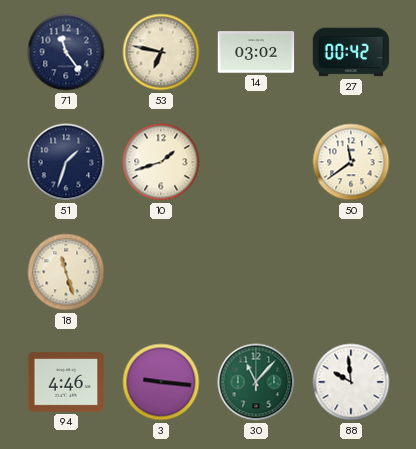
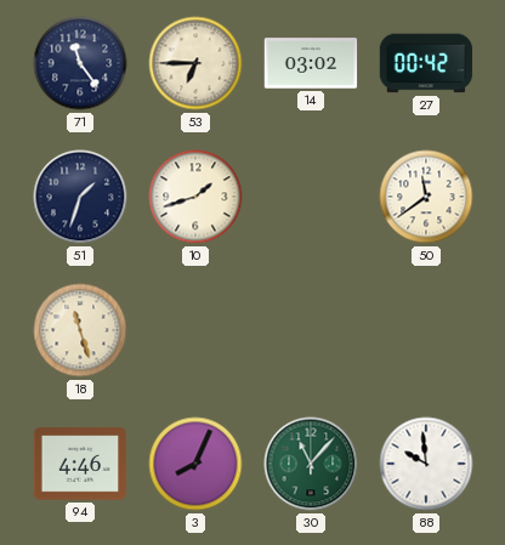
53: 6:47 -> 6:45
3: 9:16 -> 8:04
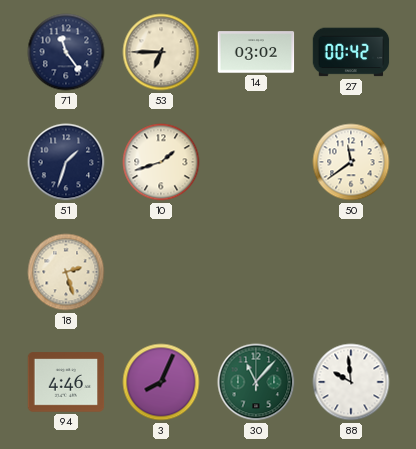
18: 11:27 -> 2:27
